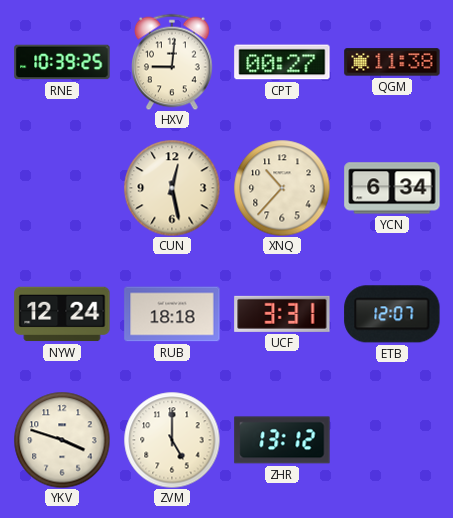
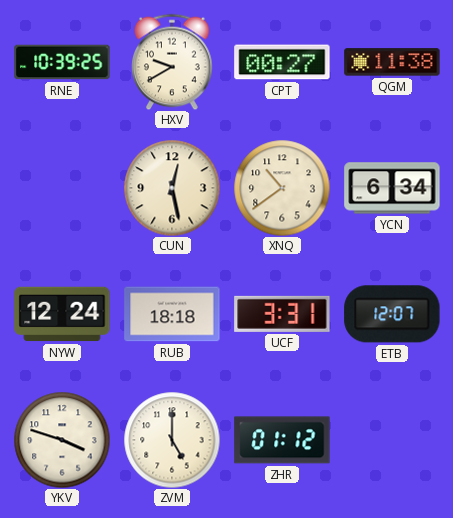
HXV: 9:01 -> 9:40
XNQ: 10:37 -> 10:39
ZHR: 13:12 -> 01:12
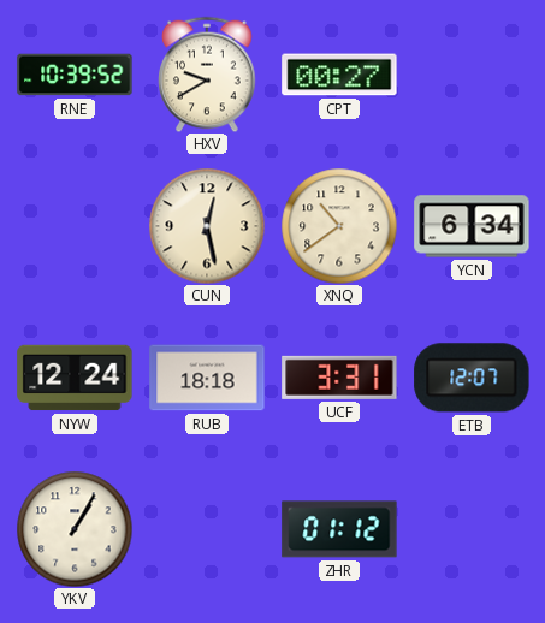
RNE: 10:39:25 -> 10:39:52
QGM: 11:38 -> none
YKV: 3:48 -> 1:05
ZVM: 5:00 -> none
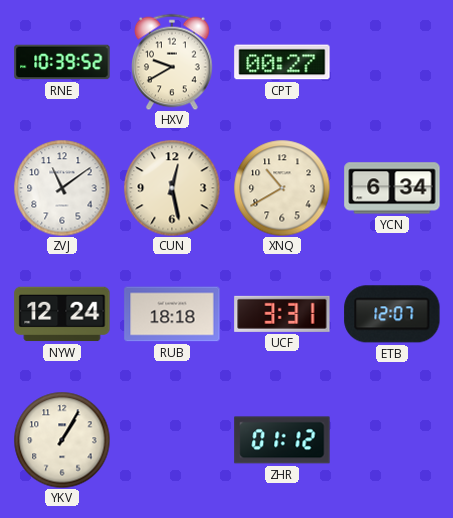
ZVJ: none -> 11:09
XNQ: 10:39 -> 10:40
